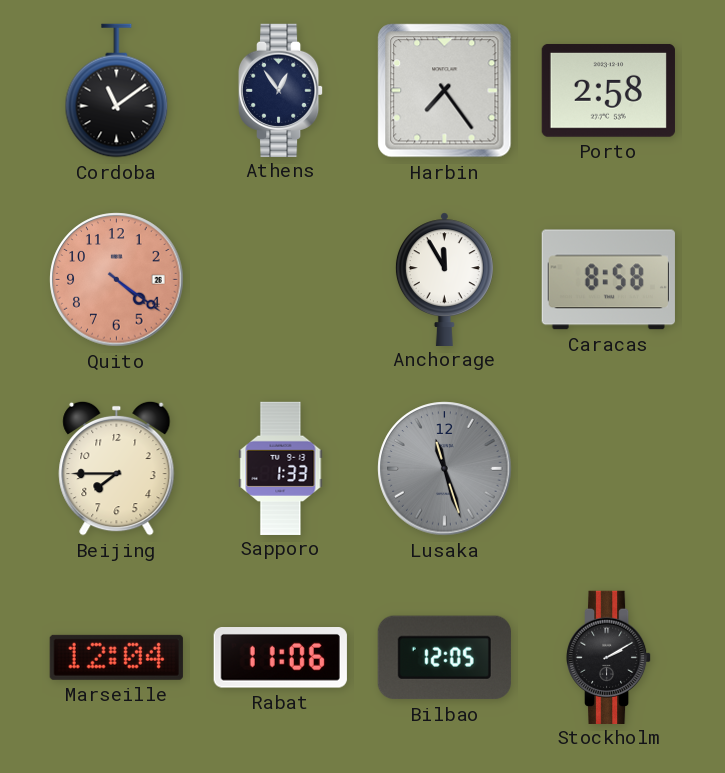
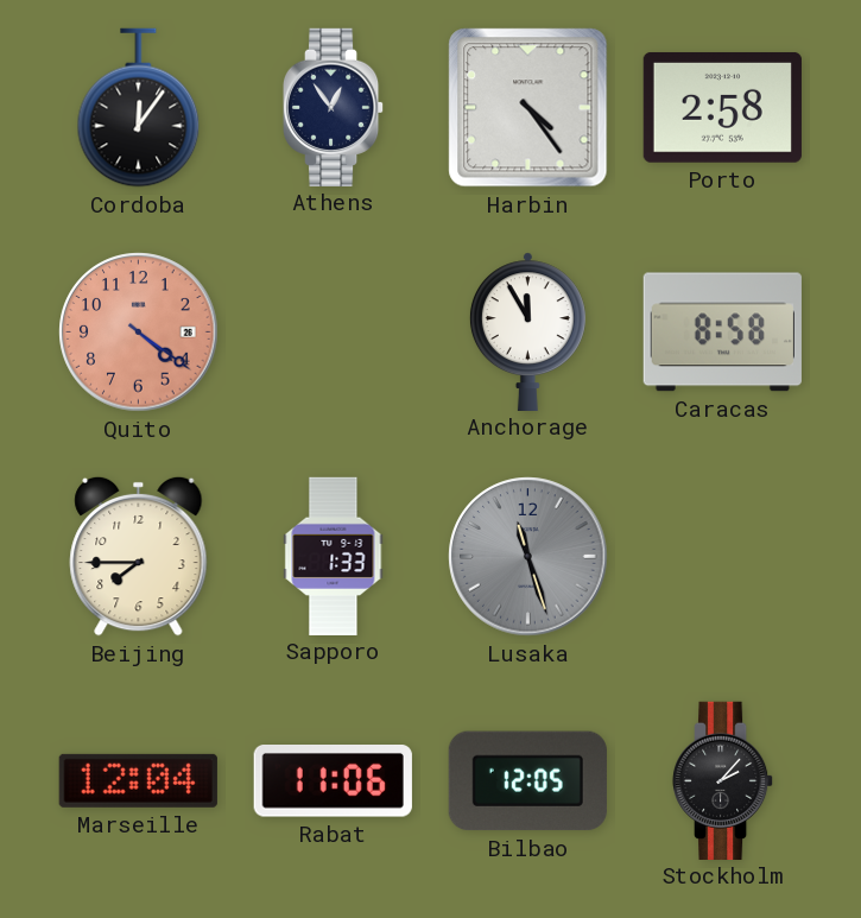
Cordoba: 11:09 -> 12:06
Harbin: 7:24 -> 4:24
Stockholm: 2:10 -> 2:07
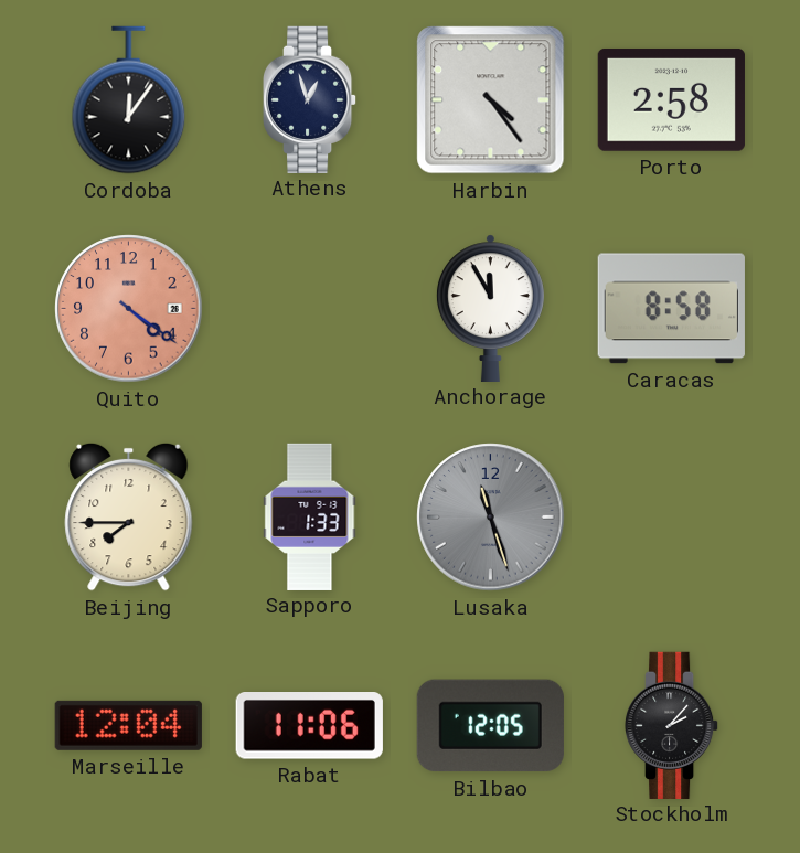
Athens: 12:54 -> 12:57
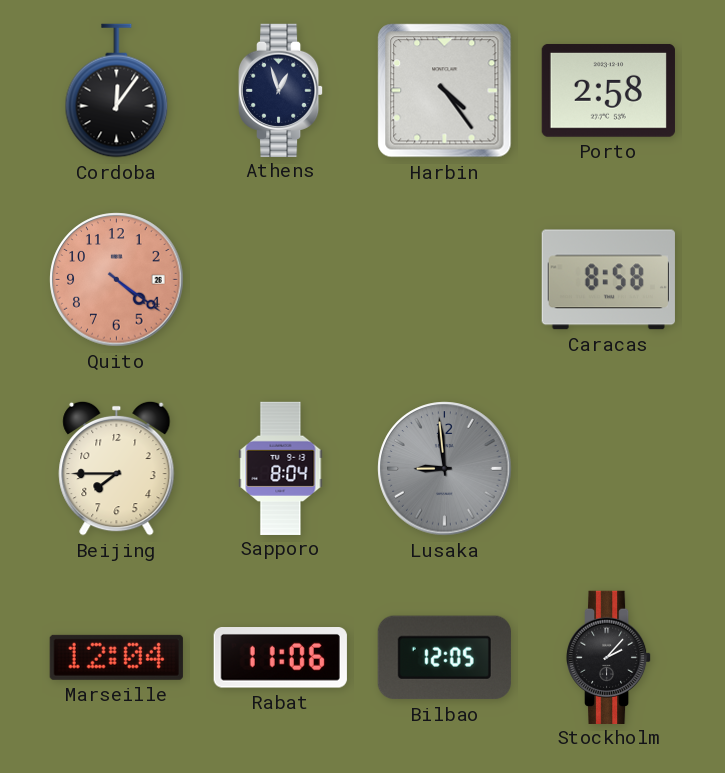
Anchorage: 11:55 -> none
Sapporo: 1:33 -> 8:04
Lusaka: 11:27 -> 8:59
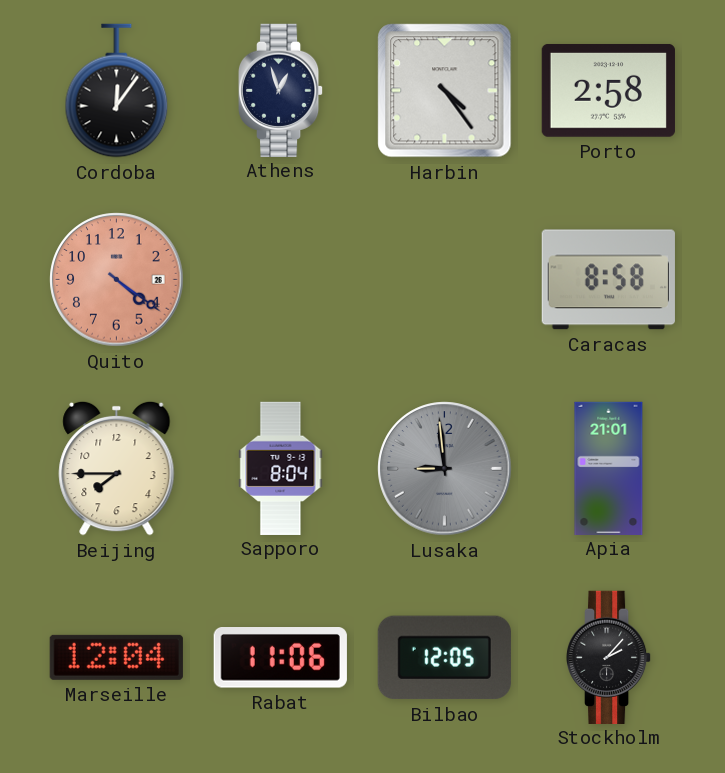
Apia: none -> 21:01
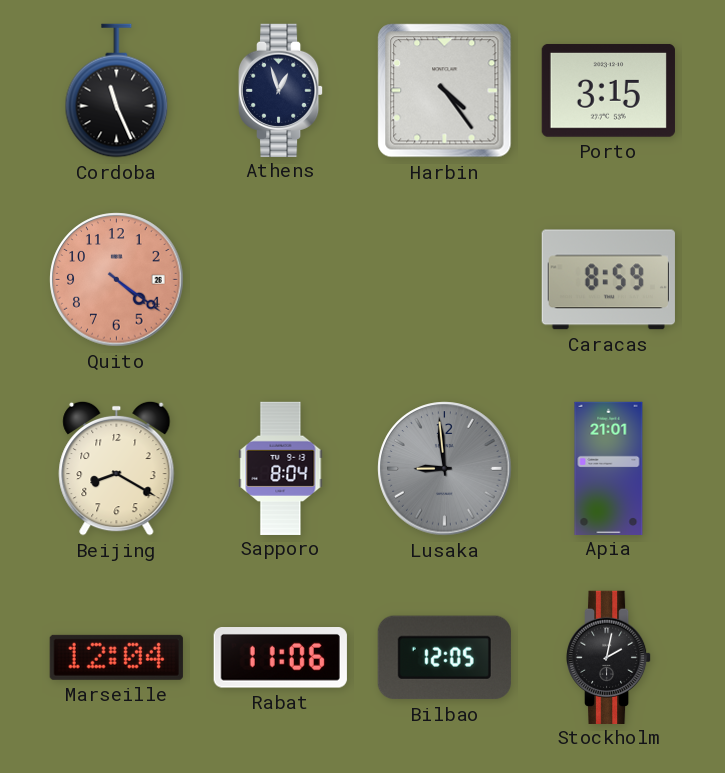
Cordoba: 12:06 -> 11:26
Porto: 2:58 -> 3:15
Caracas: 8:58 -> 8:59
Beijing: 7:45 -> 8:20
Stockholm: 2:07 -> 2:02
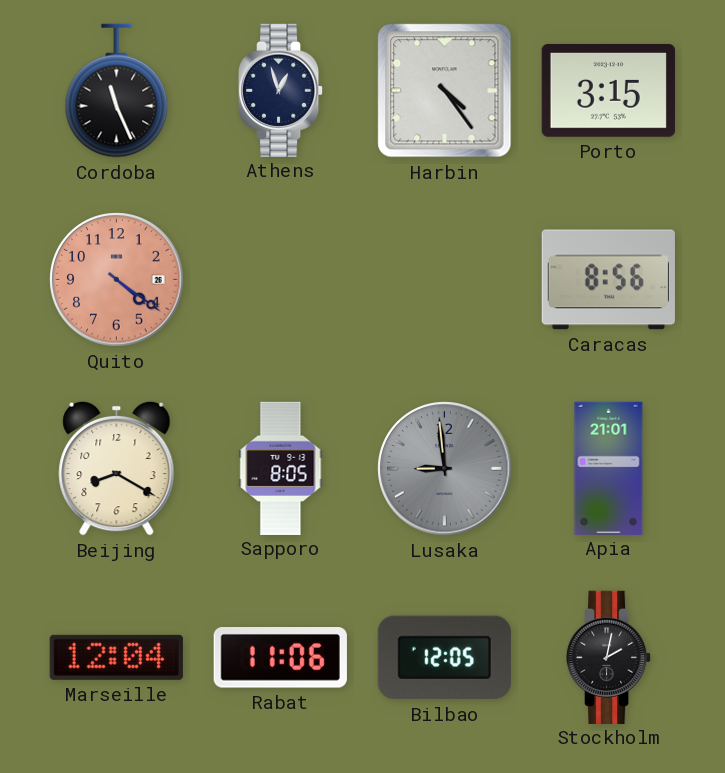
Caracas: 8:59 -> 8:56
Sapporo: 8:04 -> 8:05
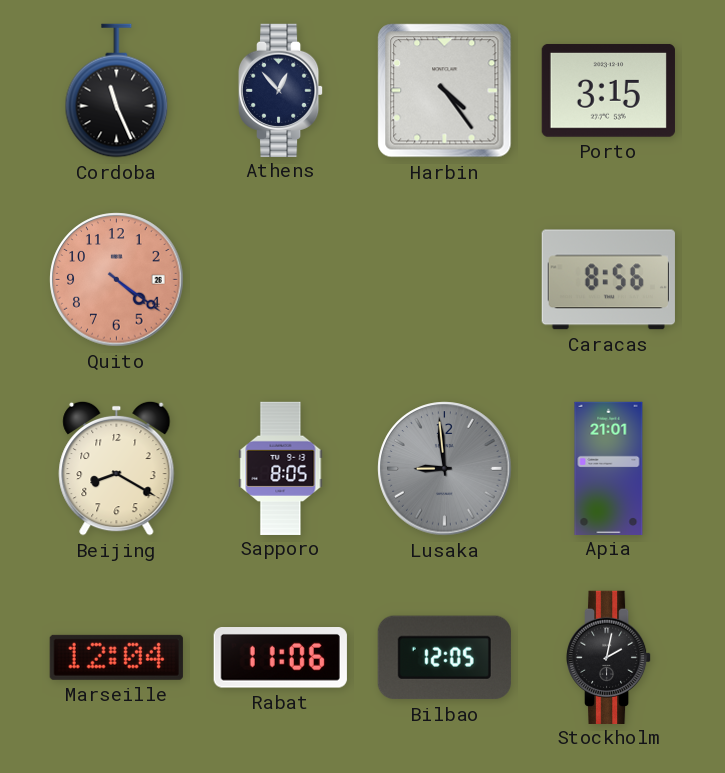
Athens: 12:57 -> 12:53
